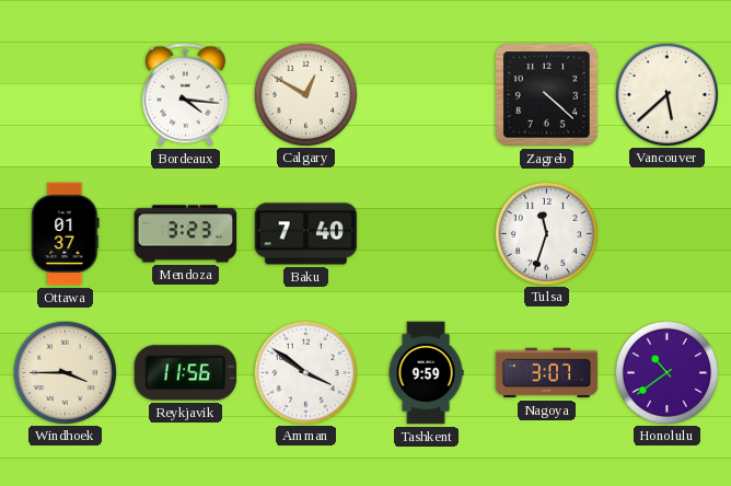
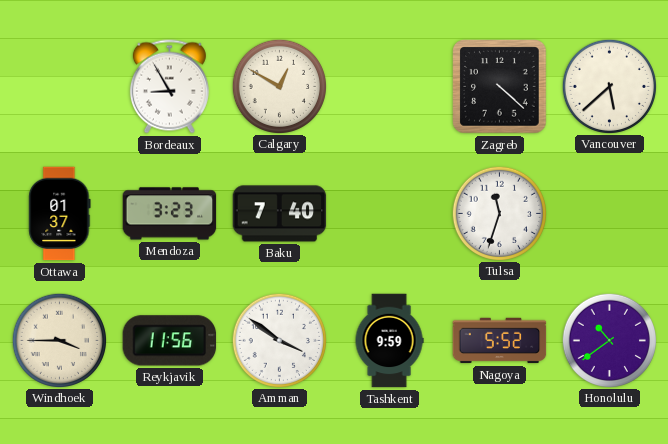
Bordeaux: 4:16 -> 8:55
Nagoya: 3:07 -> 5:52
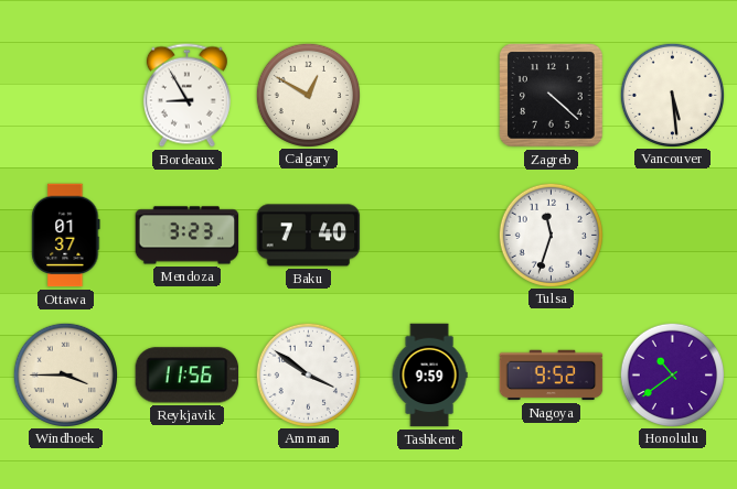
Vancouver: 5:38 -> 5:29
Nagoya: 5:52 -> 9:52
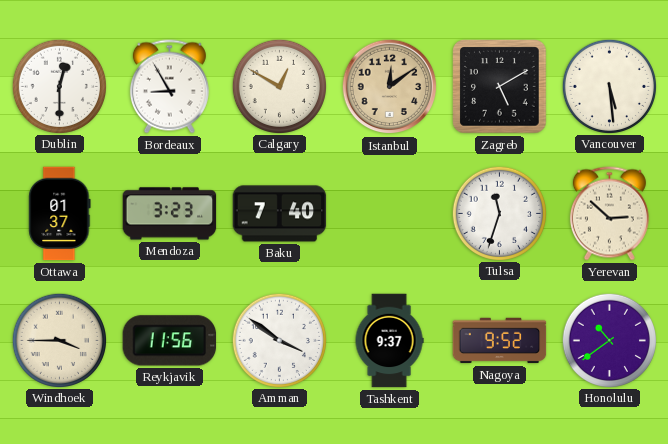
Dublin: none -> 12:30
Istanbul: none -> 12:09
Zagreb: 4:22 -> 5:10
Yerevan: none -> 2:52
Tashkent: 9:59 -> 9:37
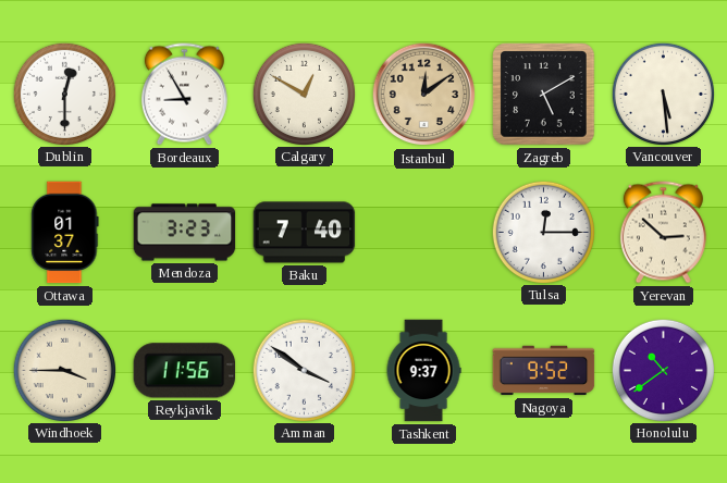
Tulsa: 11:33 -> 12:15
